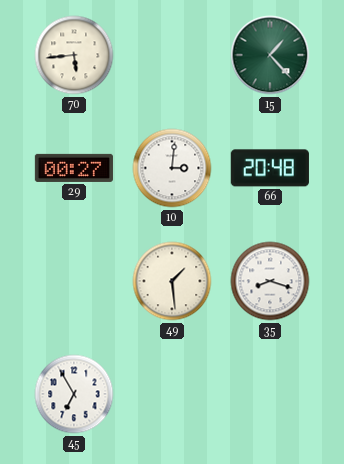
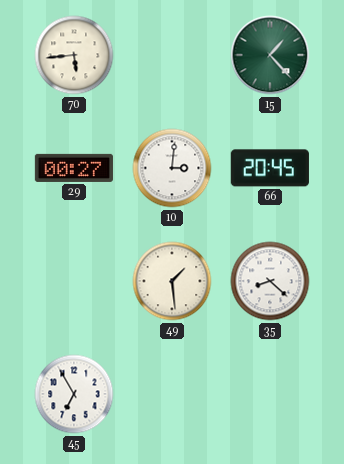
66: 20:48 -> 20:45
35: 8:18 -> 8:22
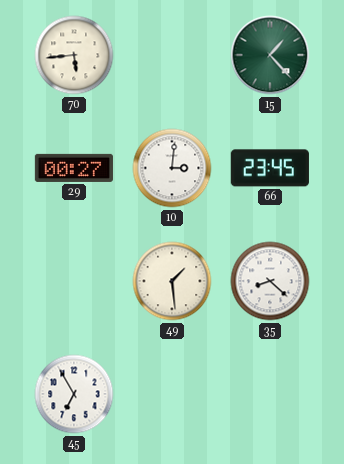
66: 20:45 -> 23:45
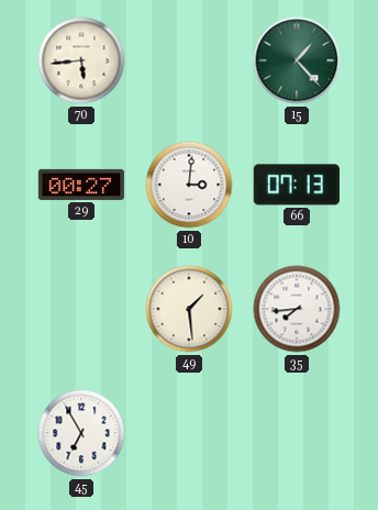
66: 23:45 -> 07:13
35: 8:22 -> 7:44
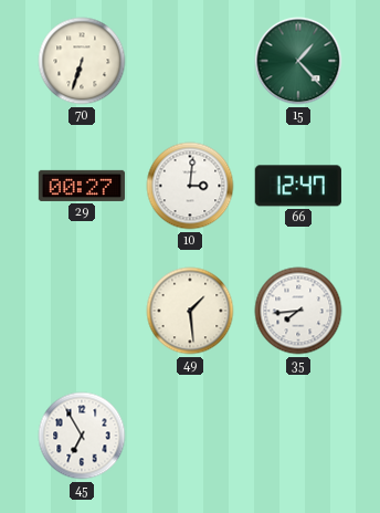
70: 5:44 -> 6:33
66: 07:13 -> 12:47
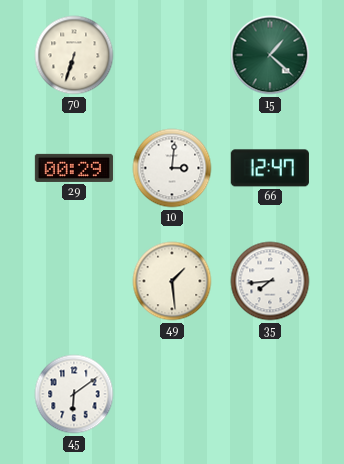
15: 1:23 -> 1:22
29: 00:27 -> 00:29
45: 6:55 -> 6:09
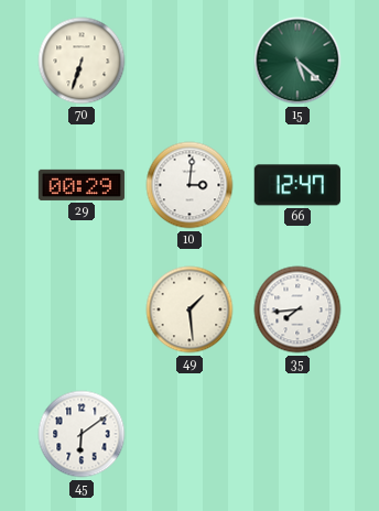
15: 1:22 -> 5:22
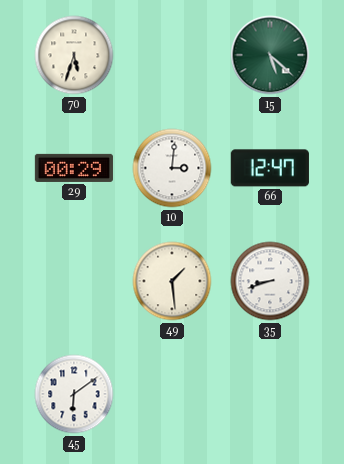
70: 6:33 -> 5:33
35: 7:44 -> 8:42
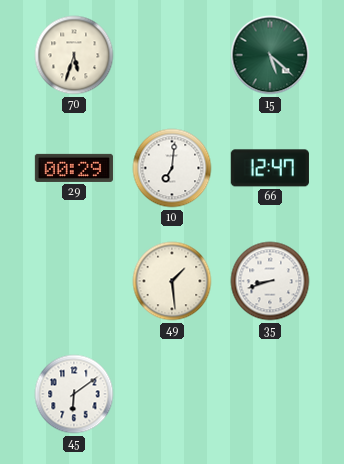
10: 3:01 -> 7:01
